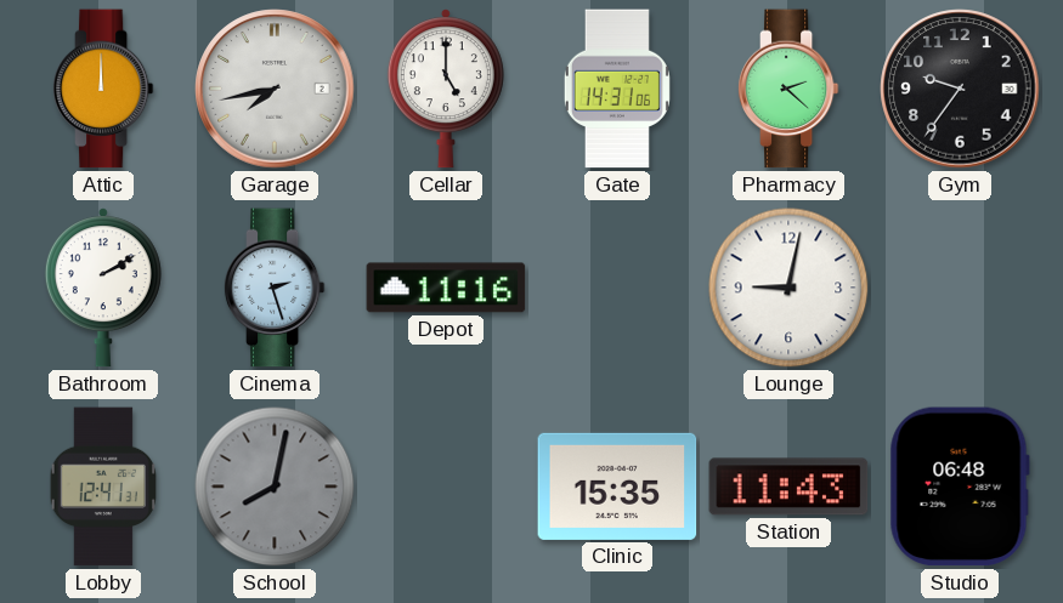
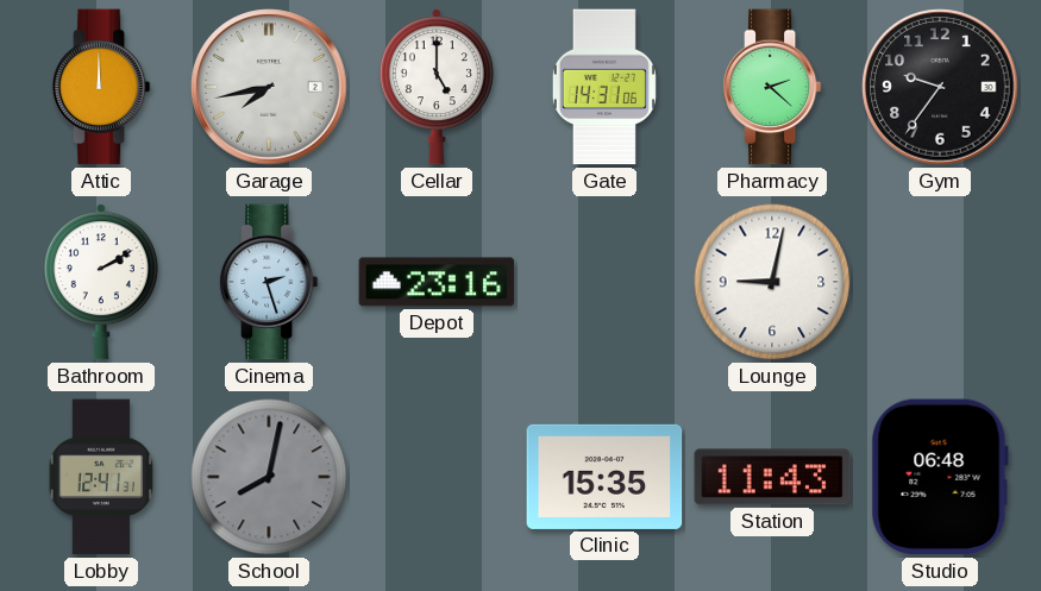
Depot: 11:16 -> 23:16
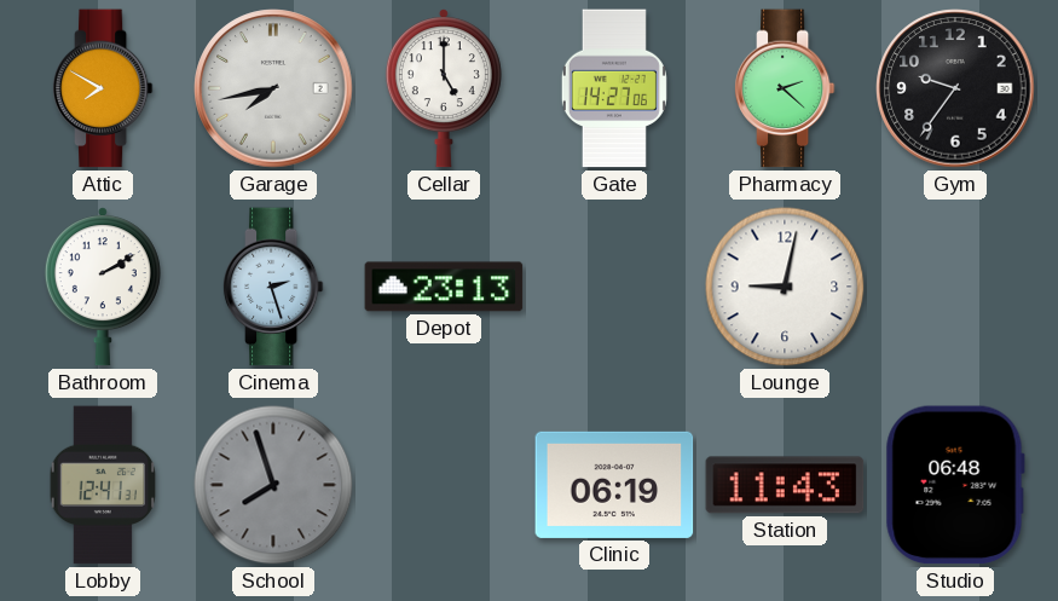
Attic: 12:00 -> 7:50
Gate: 14:31 -> 14:27
Depot: 23:16 -> 23:13
School: 8:02 -> 7:57
Clinic: 15:35 -> 06:19
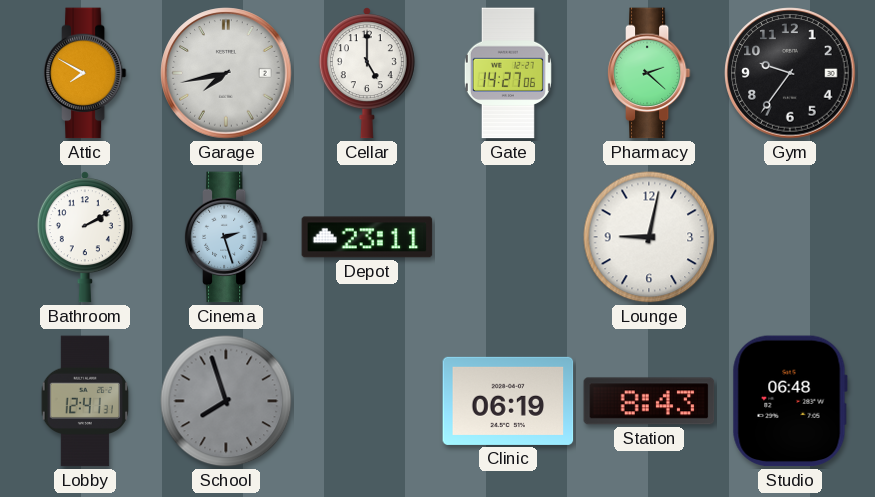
Depot: 23:13 -> 23:11
Station: 11:43 -> 8:43
